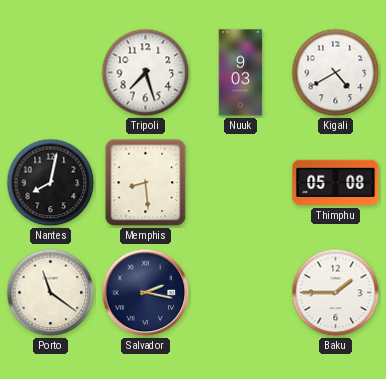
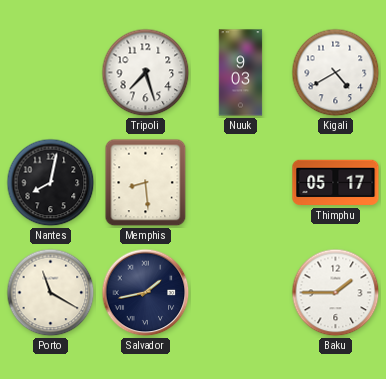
Thimphu: 05:08 -> 05:17
Porto: 11:21 -> 11:20
Salvador: 2:17 -> 1:43
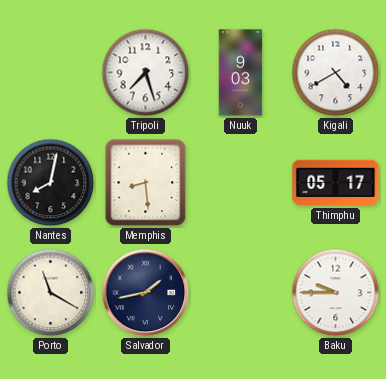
Baku: 1:45 -> 9:45
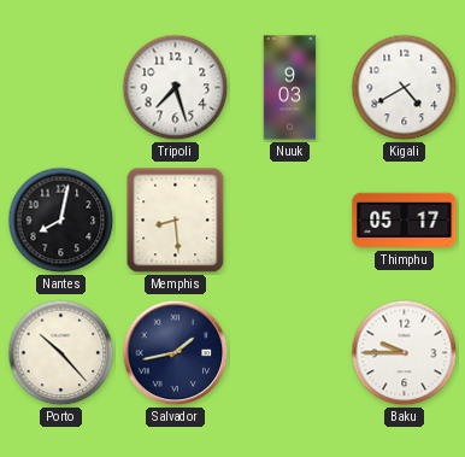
Porto: 11:20 -> 10:23
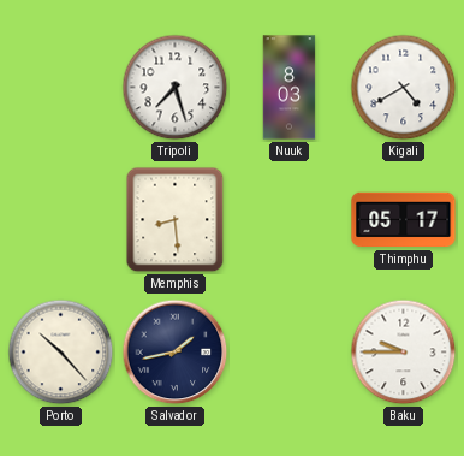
Nuuk: 9:03 -> 8:03
Nantes: 8:02 -> none
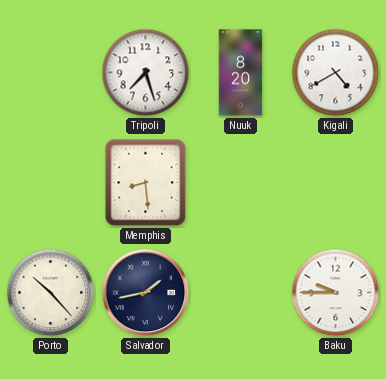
Nuuk: 8:03 -> 8:20
Thimphu: 05:17 -> none
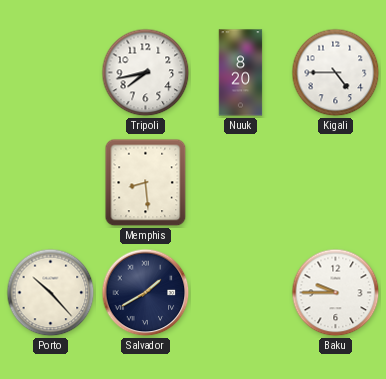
Tripoli: 7:27 -> 7:43
Kigali: 4:40 -> 4:45
Salvador: 1:43 -> 1:40
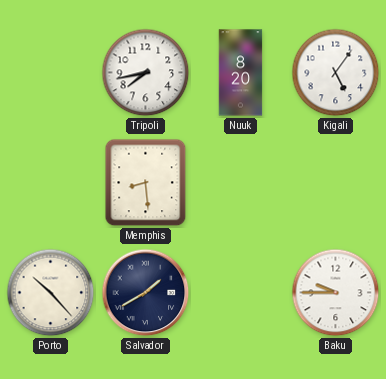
Kigali: 4:45 -> 5:06
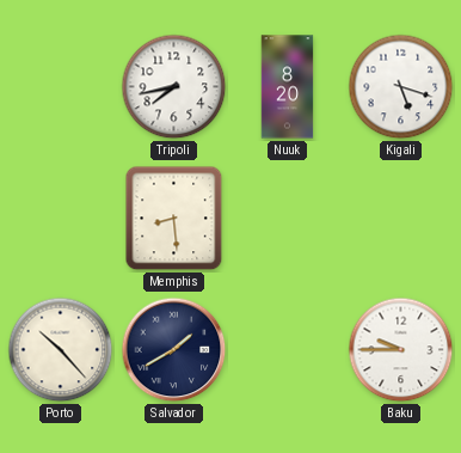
Kigali: 5:06 -> 5:18
